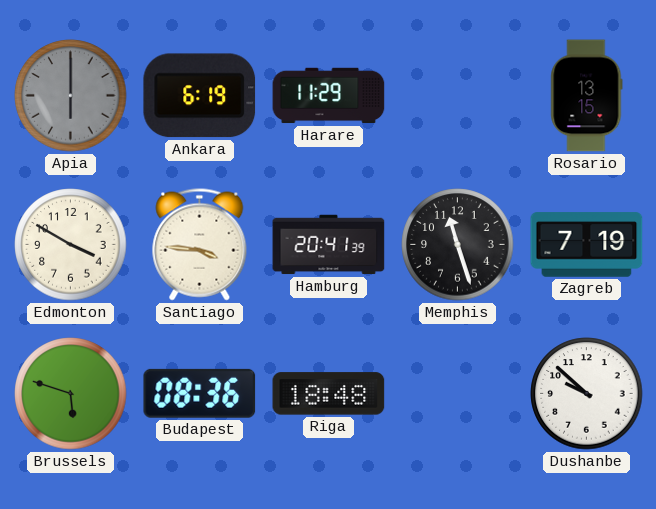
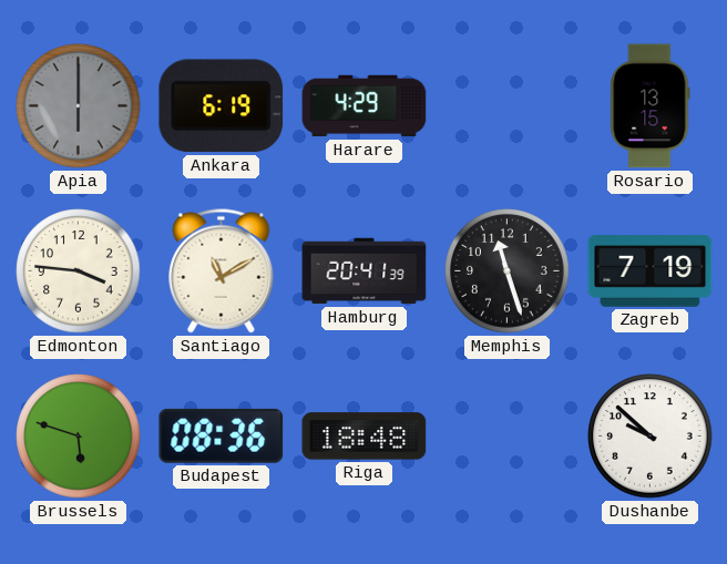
Harare: 11:29 -> 4:29
Edmonton: 3:50 -> 3:46
Santiago: 3:46 -> 11:10
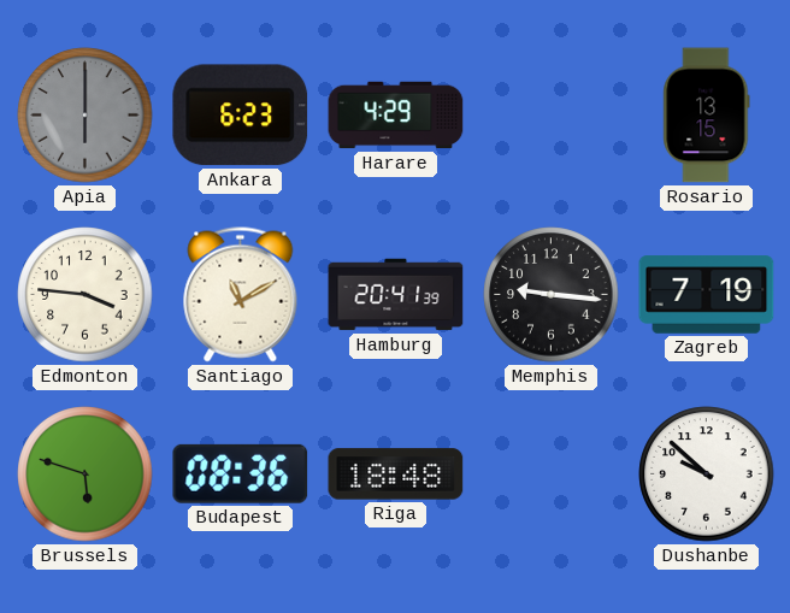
Ankara: 6:19 -> 6:23
Memphis: 11:27 -> 9:16
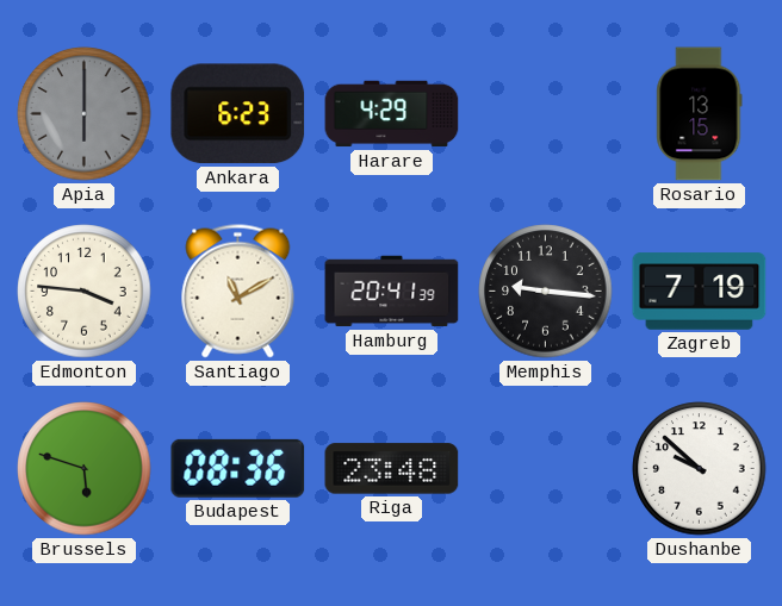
Riga: 18:48 -> 23:48
